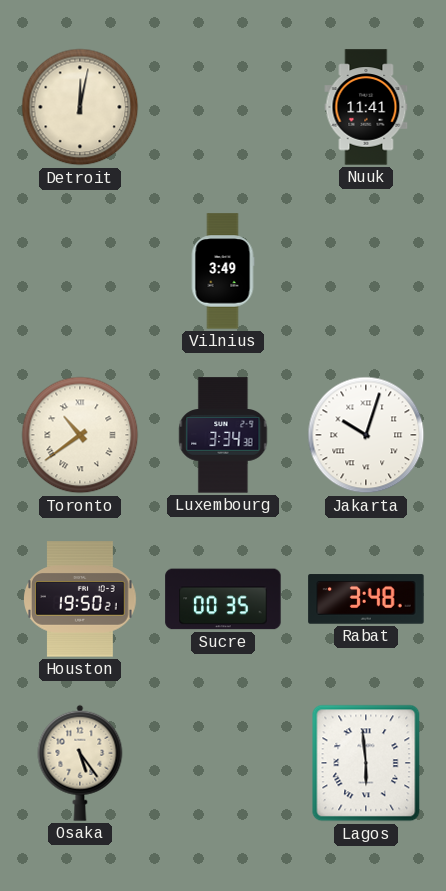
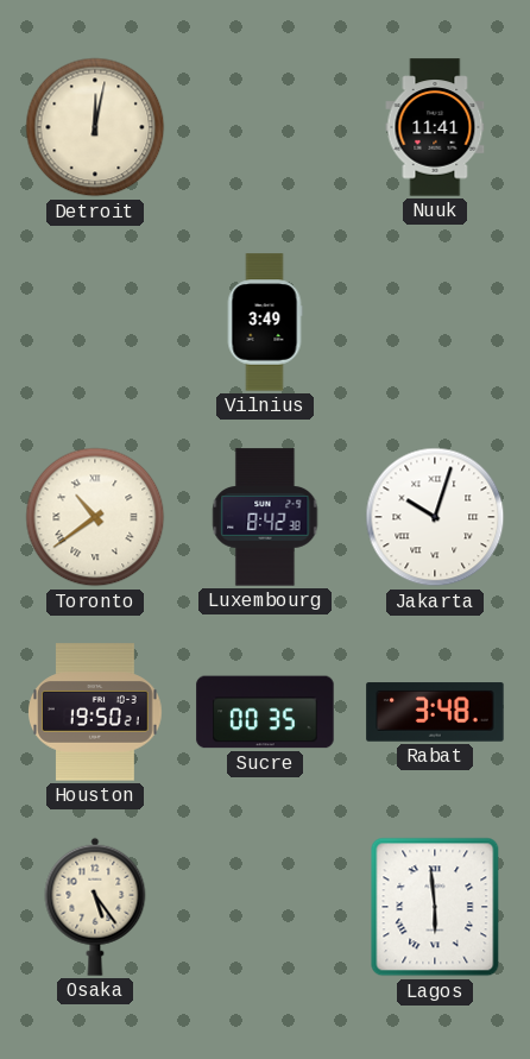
Luxembourg: 3:34 -> 8:42
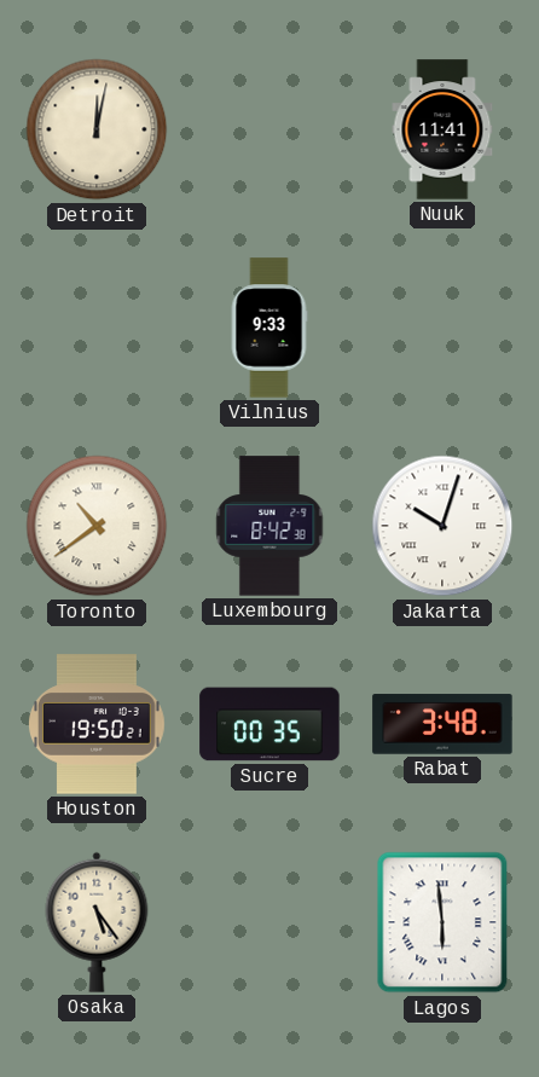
Vilnius: 3:49 -> 9:33
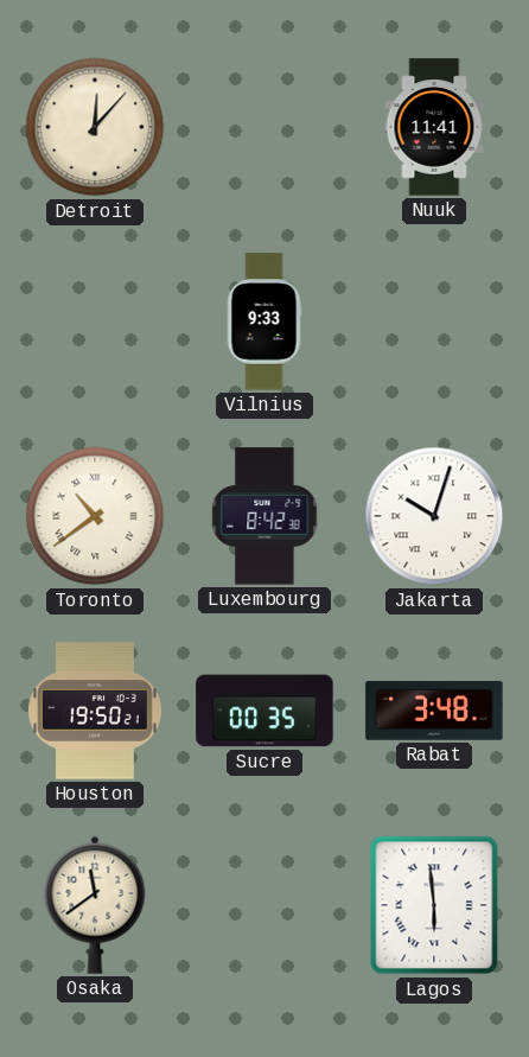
Detroit: 12:02 -> 12:07
Osaka: 5:24 -> 11:39
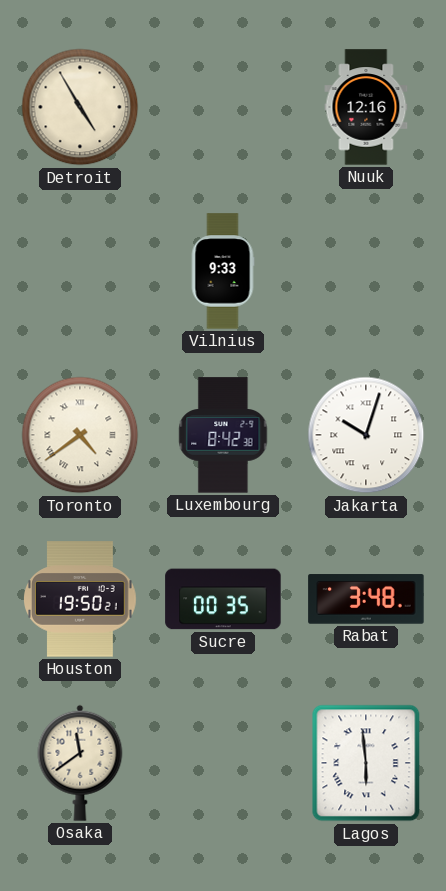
Detroit: 12:07 -> 4:55
Nuuk: 11:41 -> 12:16
Toronto: 10:39 -> 4:39
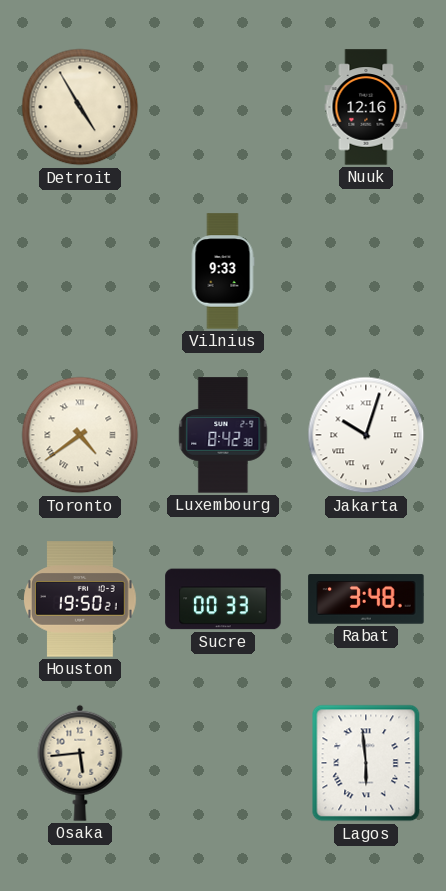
Sucre: 00:35 -> 00:33
Osaka: 11:39 -> 5:44
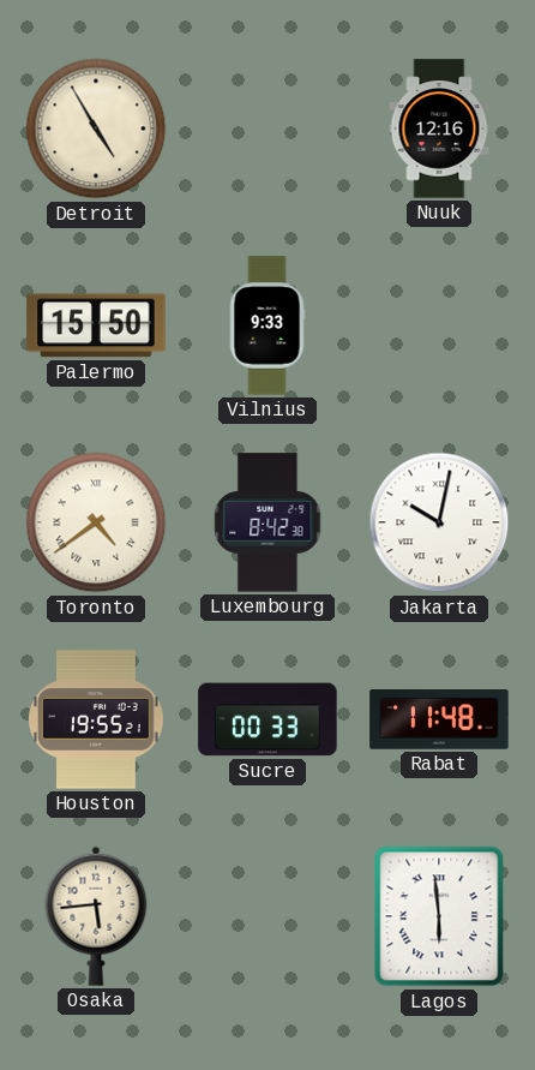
Palermo: none -> 15:50
Jakarta: 10:03 -> 10:02
Houston: 19:50 -> 19:55
Rabat: 3:48 -> 11:48
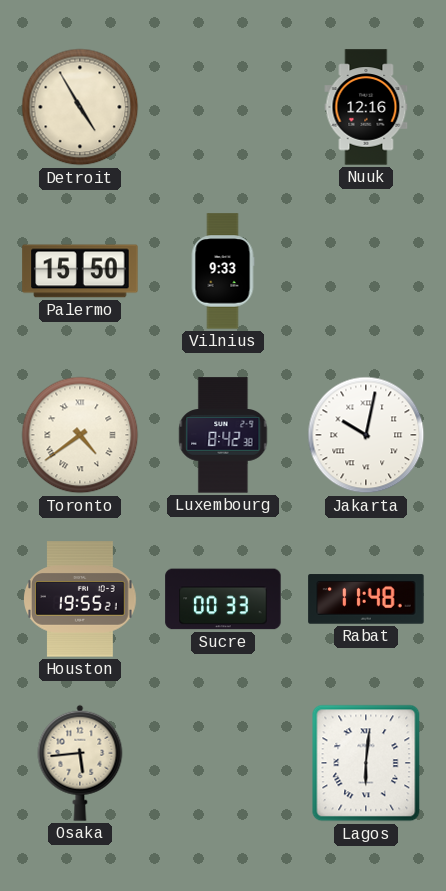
Lagos: 5:59 -> 6:01
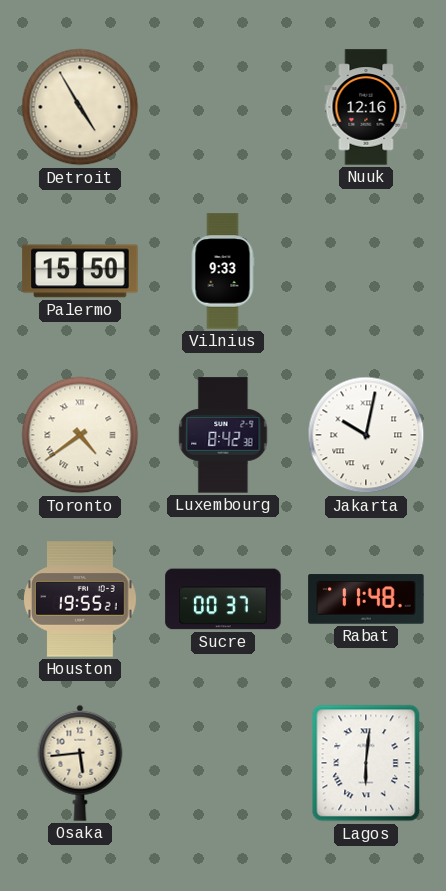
Sucre: 00:33 -> 00:37
